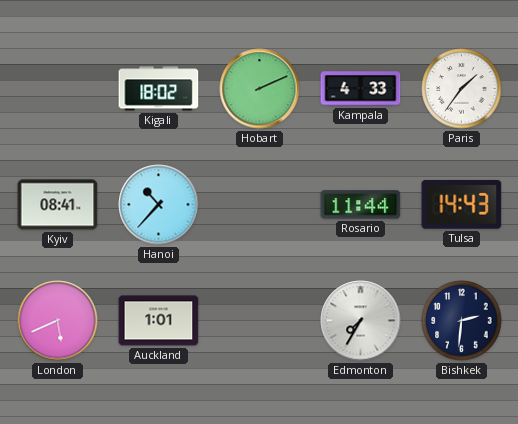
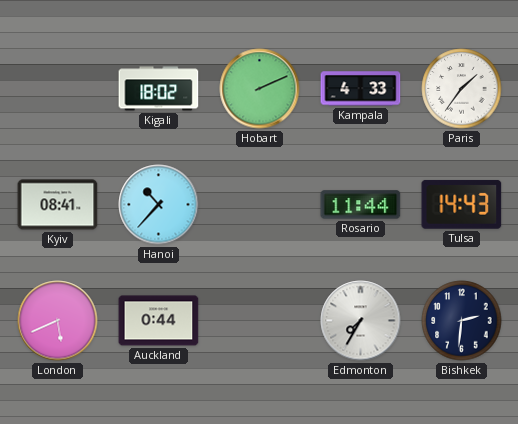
Auckland: 1:01 -> 0:44
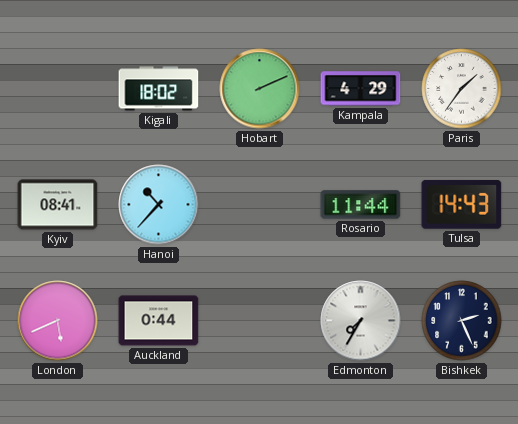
Kampala: 4:33 -> 4:29
Bishkek: 2:31 -> 2:26
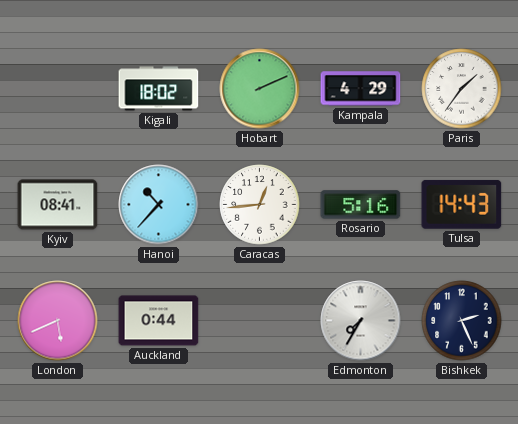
Caracas: none -> 12:44
Rosario: 11:44 -> 5:16
